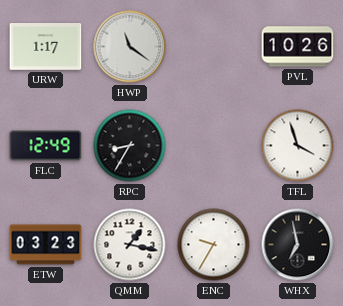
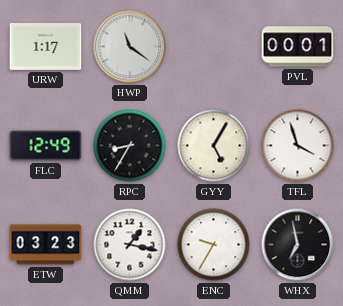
PVL: 10:26 -> 00:01
GYY: none -> 5:05
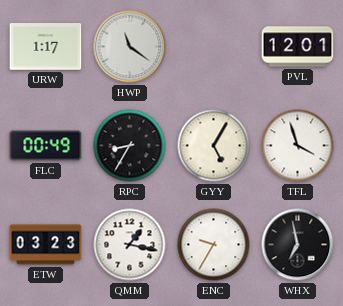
PVL: 00:01 -> 12:01
FLC: 12:49 -> 00:49
